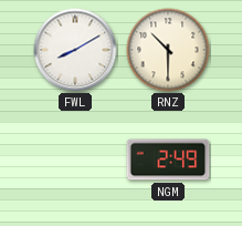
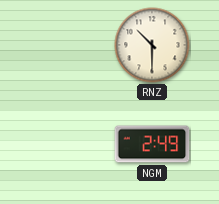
FWL: 8:10 -> none
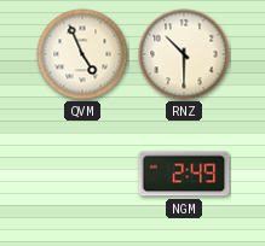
QVM: none -> 4:56
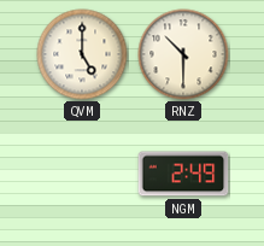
QVM: 4:56 -> 5:00
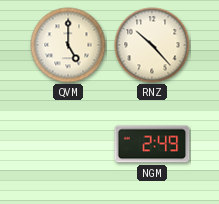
RNZ: 10:30 -> 10:23
